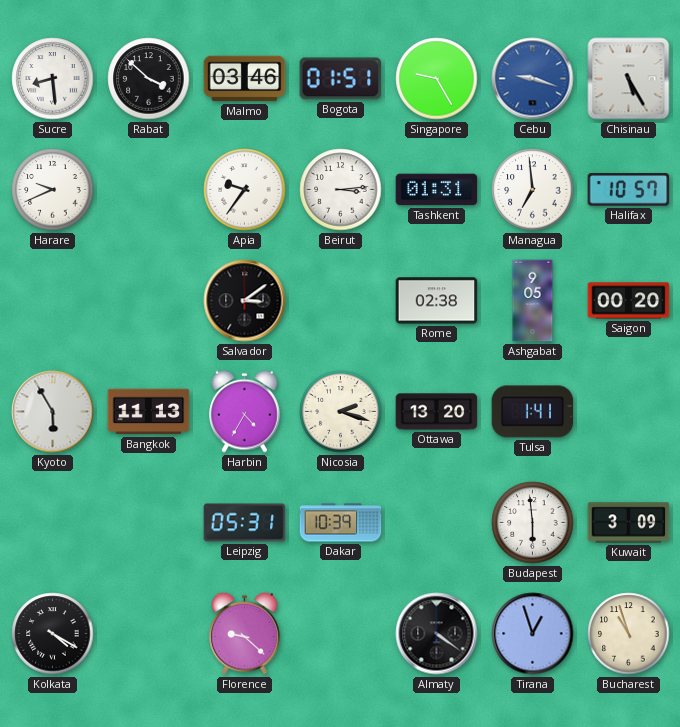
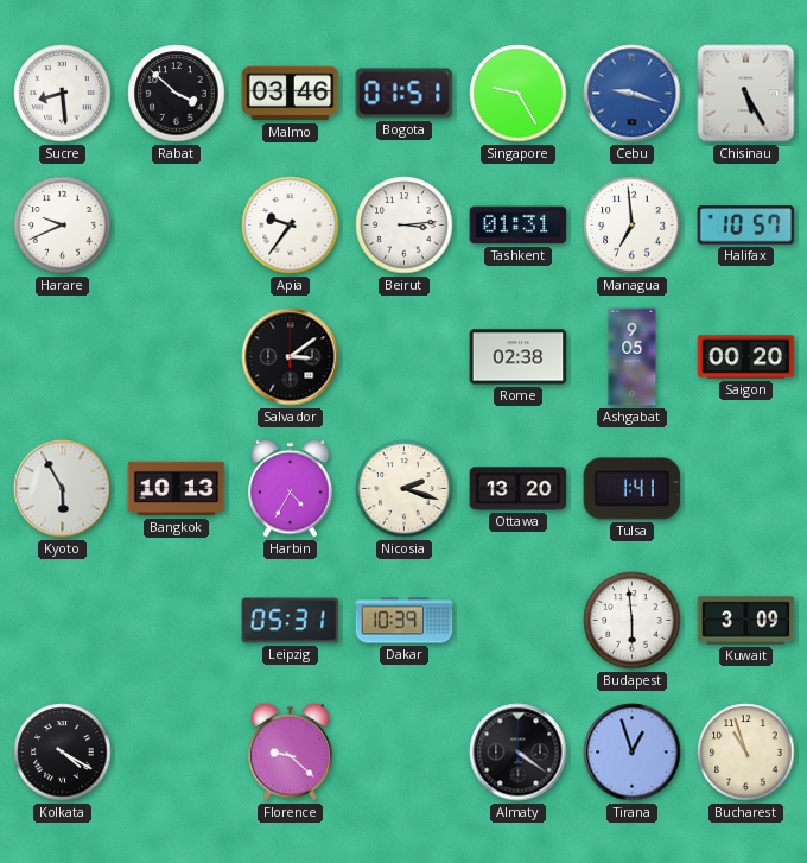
Bangkok: 11:13 -> 10:13
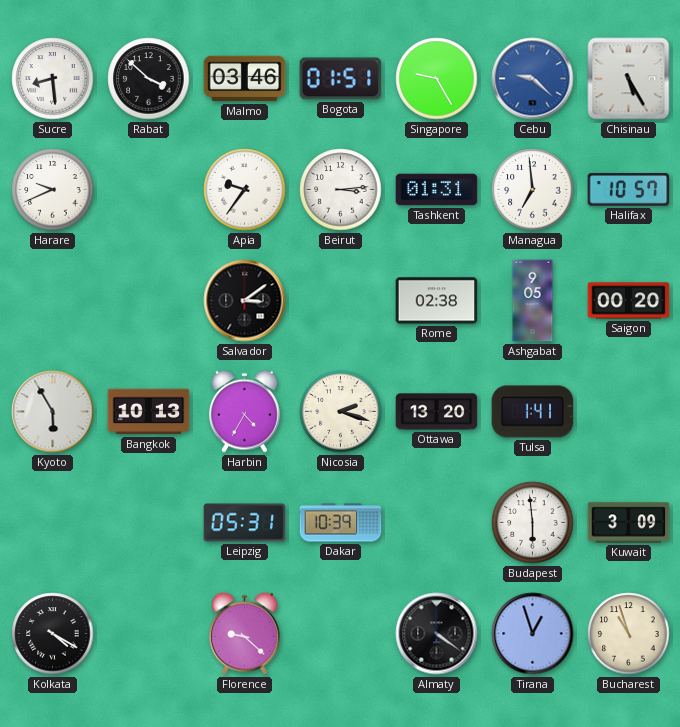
Cebu: 9:18 -> 9:22
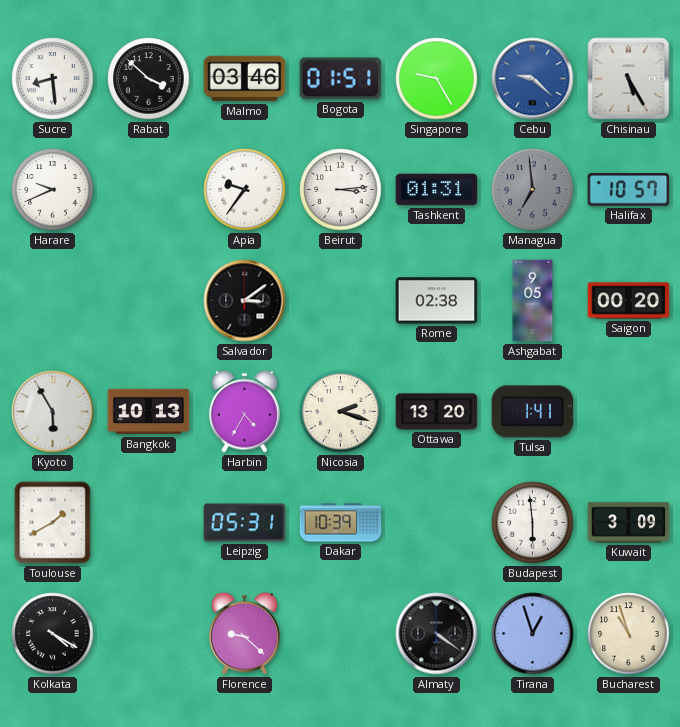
Managua dial: white -> grey
Toulouse: none -> 1:40
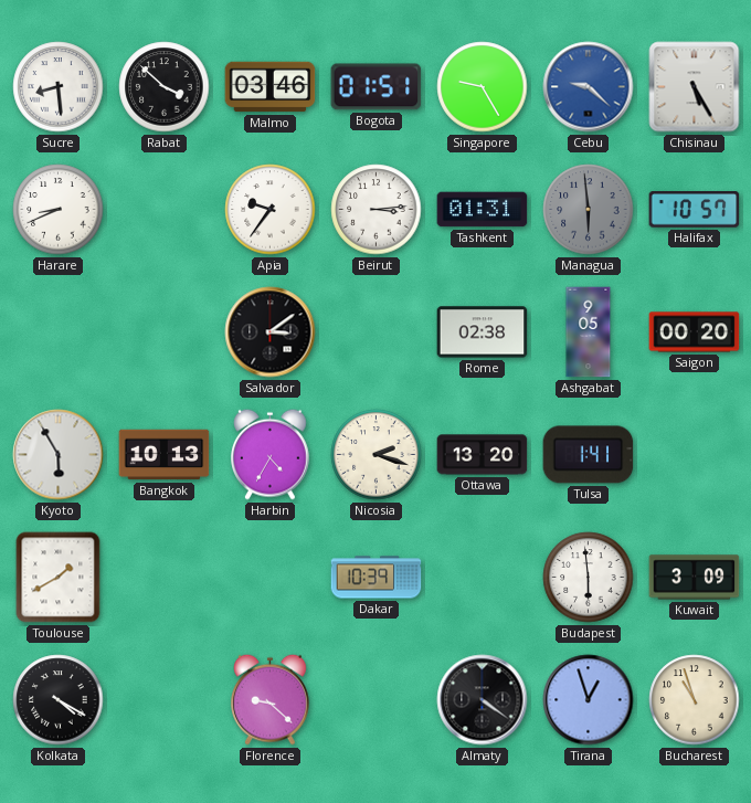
Harare: 9:41 -> 8:41
Managua: 6:59 -> 5:59
Leipzig: 05:31 -> none
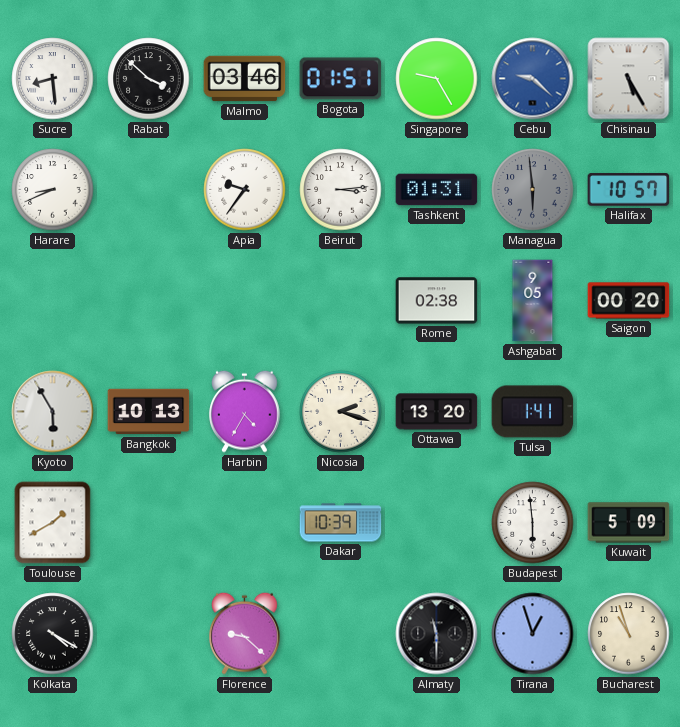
Salvador: 3:09 -> none
Kuwait: 3:09 -> 5:09
Almaty: 4:21 -> 11:30
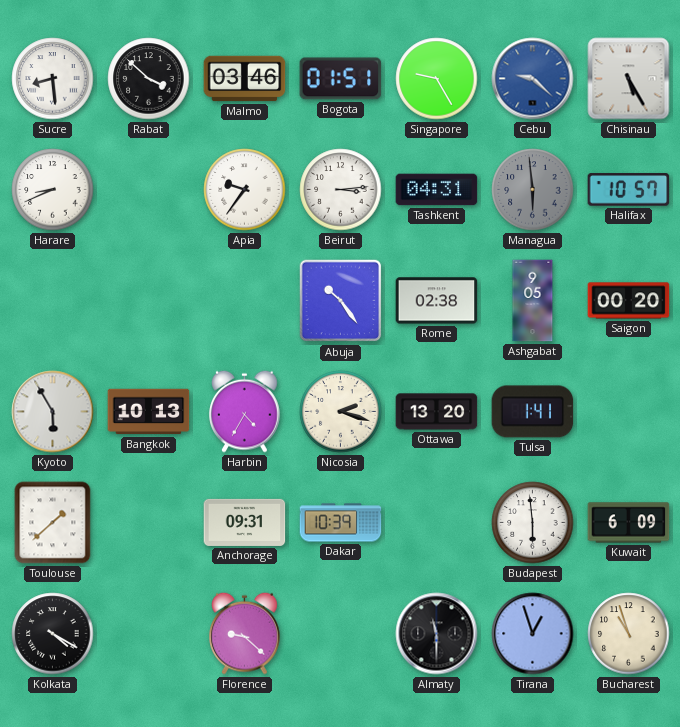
Tashkent: 01:31 -> 04:31
Abuja: none -> 10:24
Toulouse: 1:40 -> 1:38
Anchorage: none -> 09:31
Kuwait: 5:09 -> 6:09
